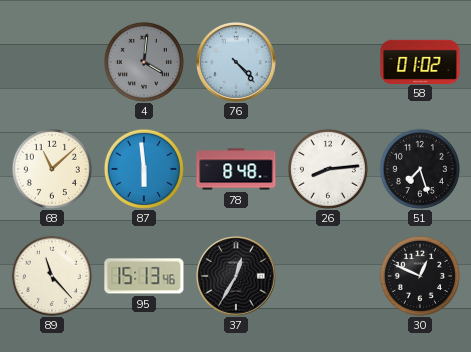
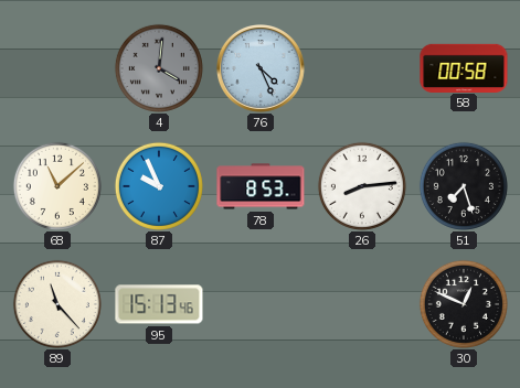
76: 4:23 -> 4:26
58: 01:02 -> 00:58
87: 5:59 -> 9:56
78: 8:48 -> 8:53
37: 12:35 -> none
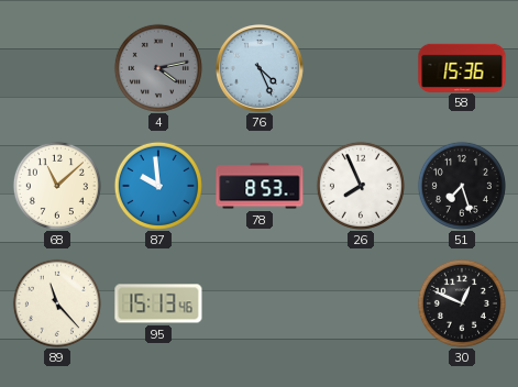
4: 4:01 -> 4:13
58: 00:58 -> 15:36
87: 9:56 -> 9:59
26: 8:14 -> 7:56
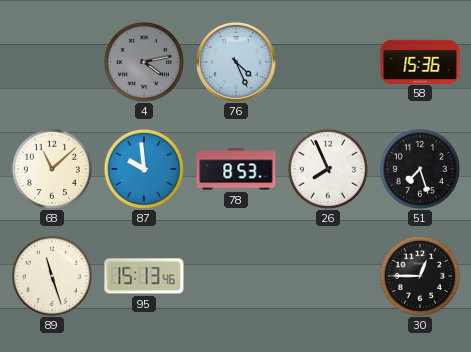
89: 11:23 -> 11:27
30: 12:49 -> 12:45
